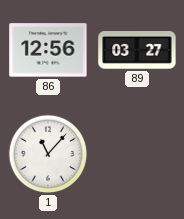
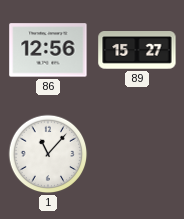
89: 03:27 -> 15:27
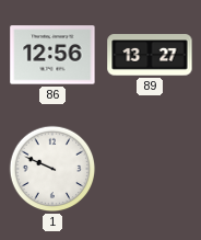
89: 15:27 -> 13:27
1: 11:07 -> 9:49
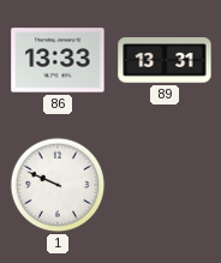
86: 12:56 -> 13:33
89: 13:27 -> 13:31
